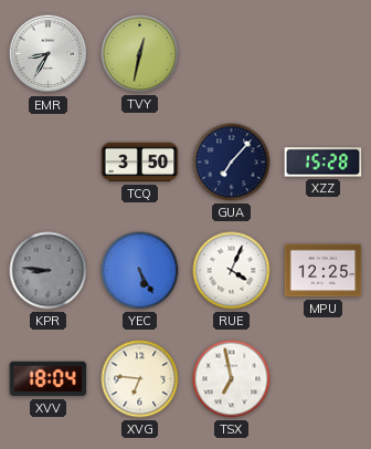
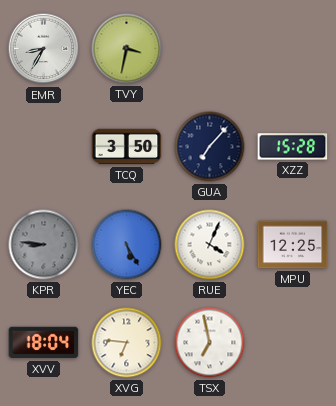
TVY: 12:32 -> 3:32
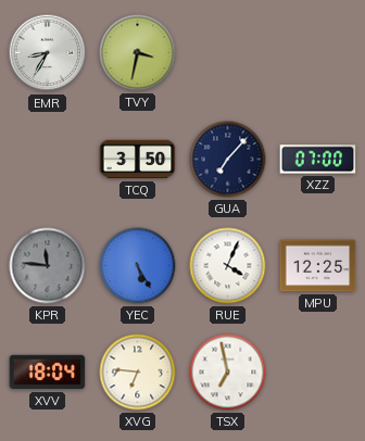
XZZ: 15:28 -> 07:00
KPR: 8:46 -> 11:46
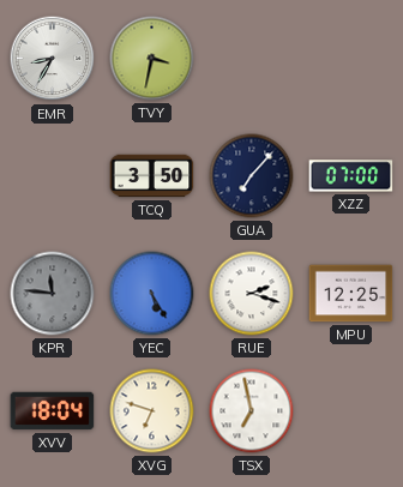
RUE: 4:04 -> 2:18
XVG: 6:46 -> 6:48
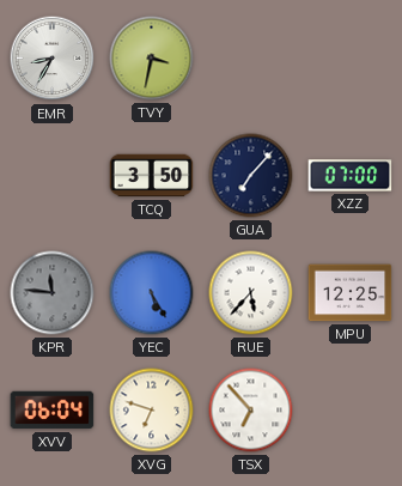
RUE: 2:18 -> 5:37
XVV: 18:04 -> 06:04
TSX: 6:58 -> 6:53
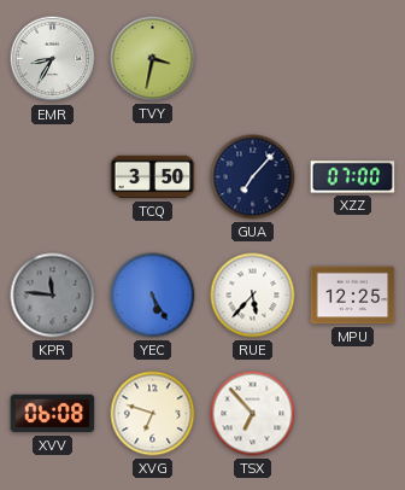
XVV: 06:04 -> 06:08
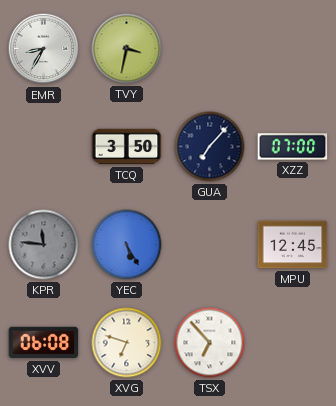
RUE: 5:37 -> none
MPU: 12:25 -> 12:45
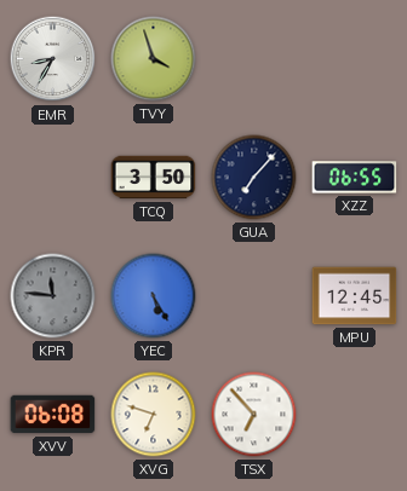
TVY: 3:32 -> 3:57
XZZ: 07:00 -> 06:55
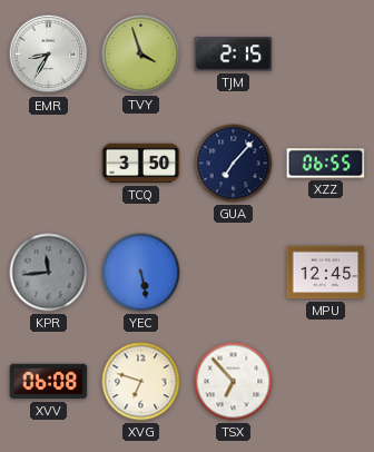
TJM: none -> 2:15
KPR: 11:46 -> 11:44
YEC: 5:25 -> 5:28
